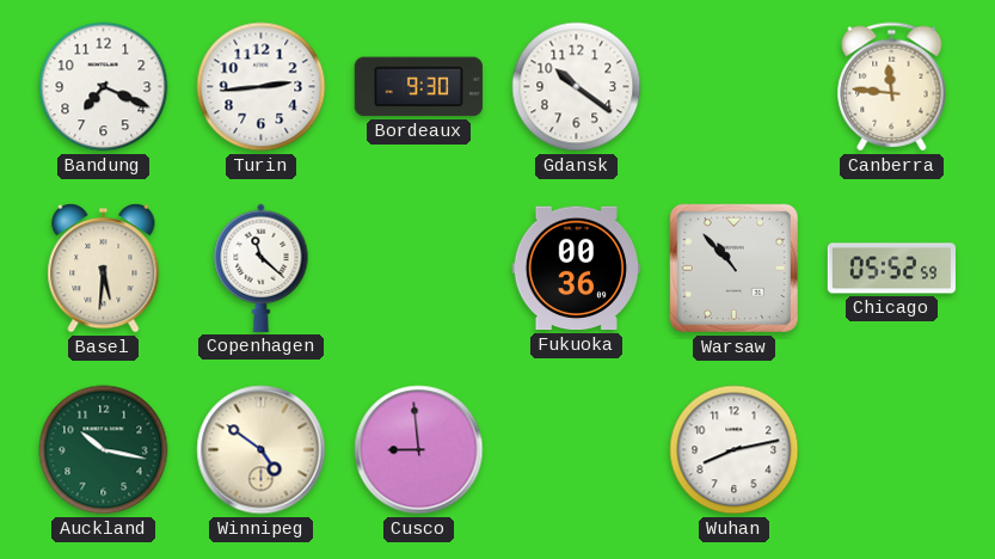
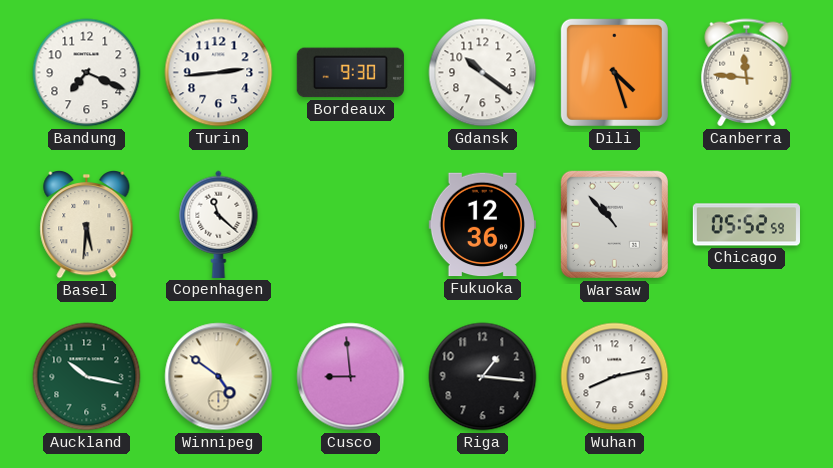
Dili: none -> 4:27
Fukuoka: 00:36 -> 12:36
Riga: none -> 1:16
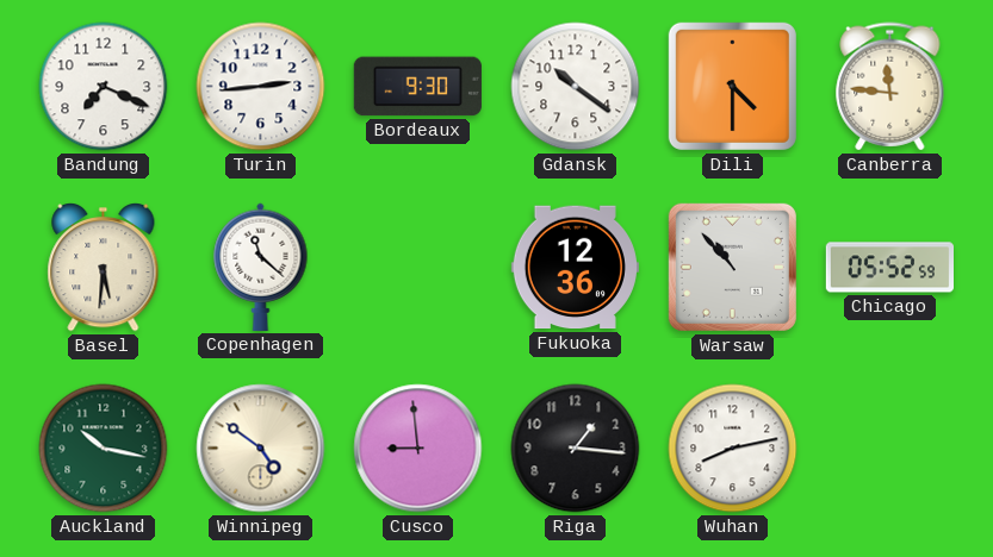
Dili: 4:27 -> 4:30
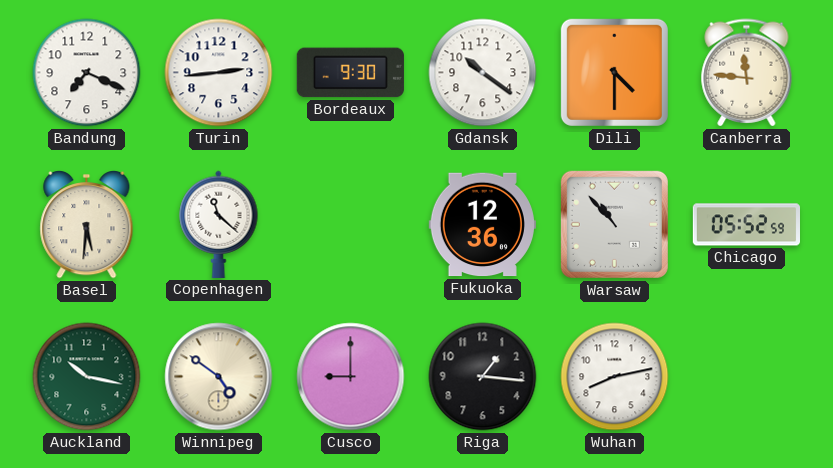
Cusco: 8:59 -> 9:00
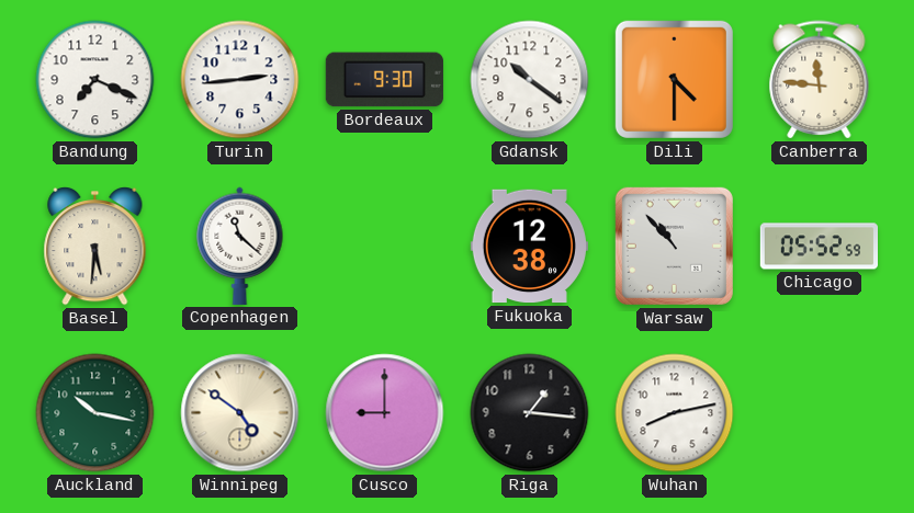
Fukuoka: 12:36 -> 12:38
